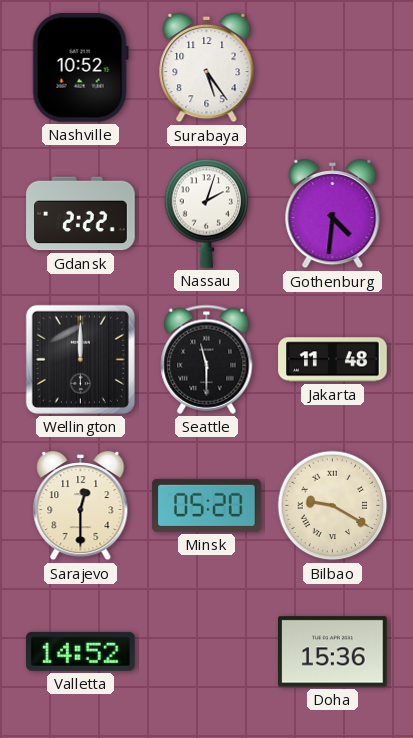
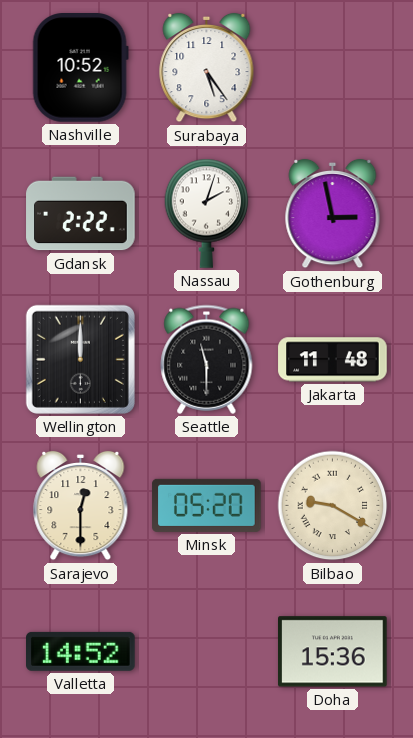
Gothenburg: 4:31 -> 2:58
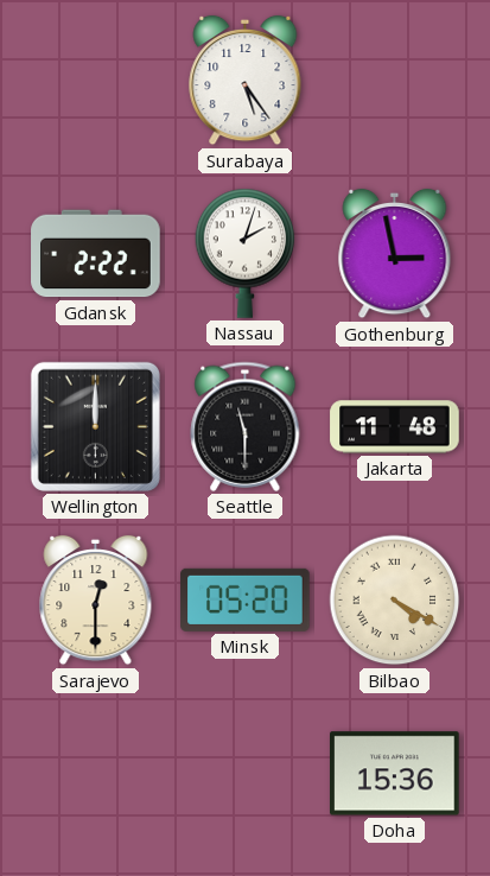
Nashville: 10:52 -> none
Bilbao: 9:20 -> 4:20
Valletta: 14:52 -> none
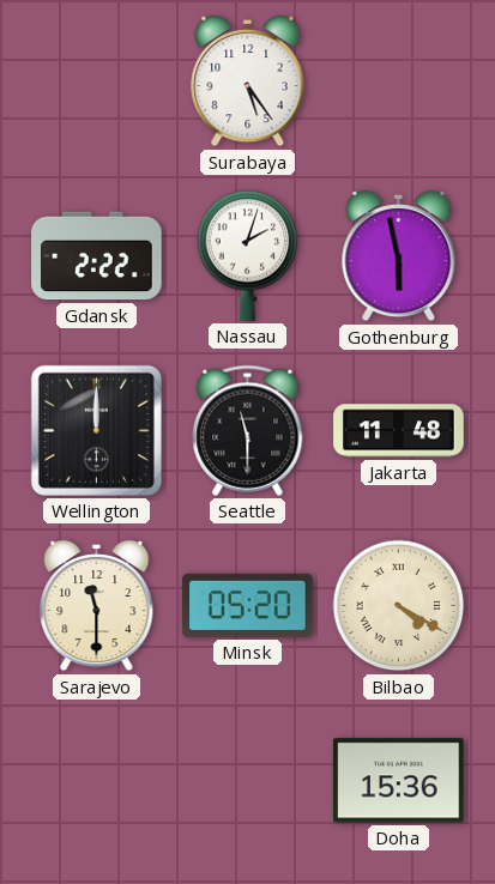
Gothenburg: 2:58 -> 5:58
Sarajevo: 12:30 -> 11:30
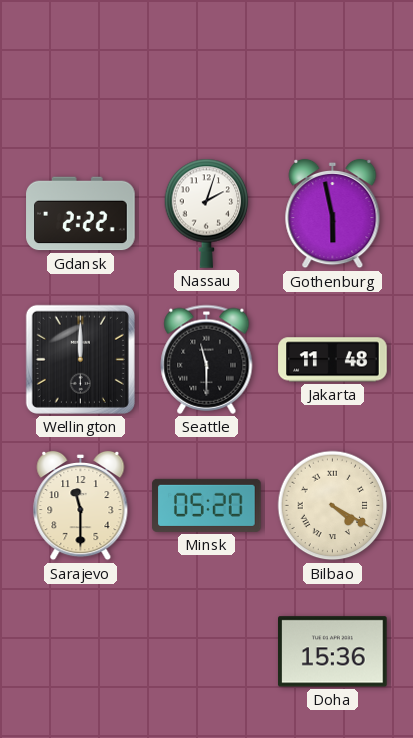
Surabaya: 5:24 -> none
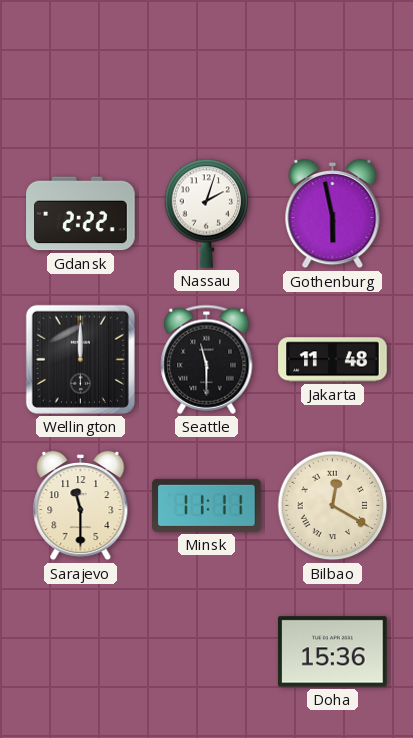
Minsk: 05:20 -> 11:11
Bilbao: 4:20 -> 12:20
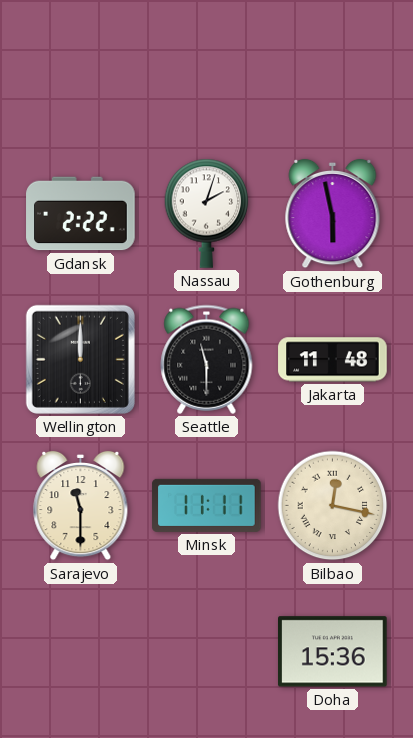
Bilbao: 12:20 -> 12:17
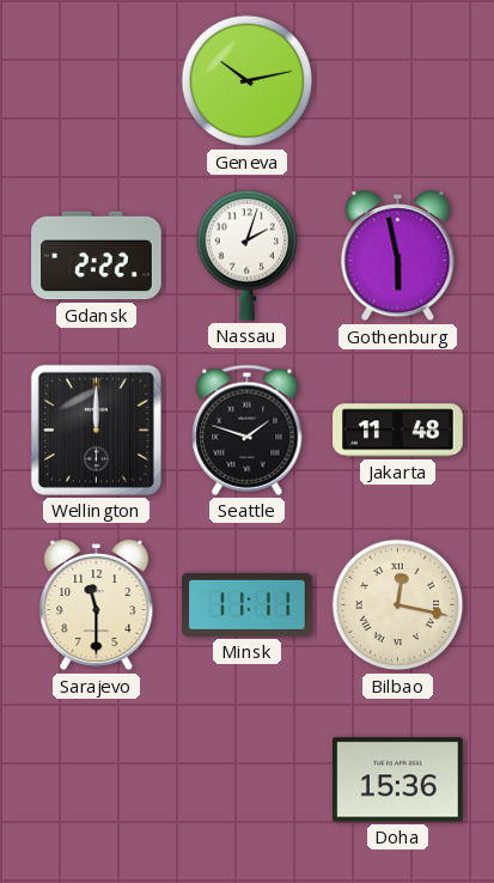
Geneva: none -> 10:13
Seattle: 11:30 -> 1:48
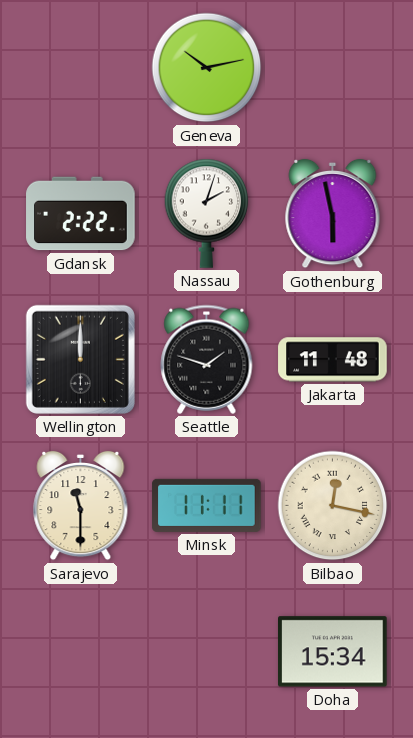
Doha: 15:36 -> 15:34
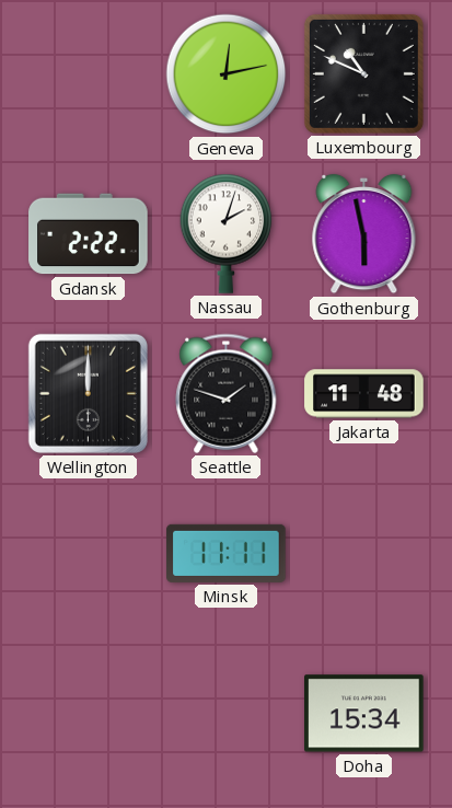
Geneva: 10:13 -> 12:13
Luxembourg: none -> 10:49
Sarajevo: 11:30 -> none
Bilbao: 12:17 -> none
